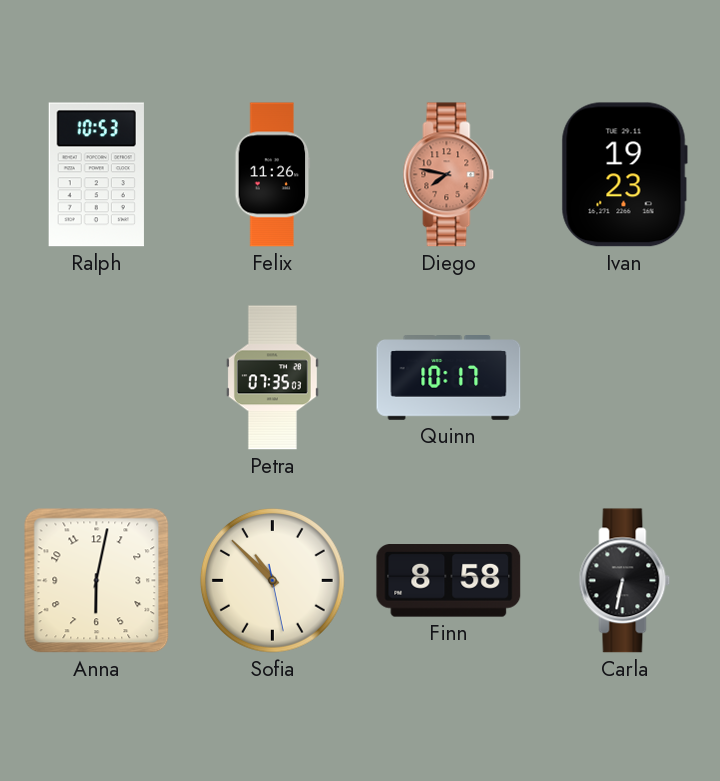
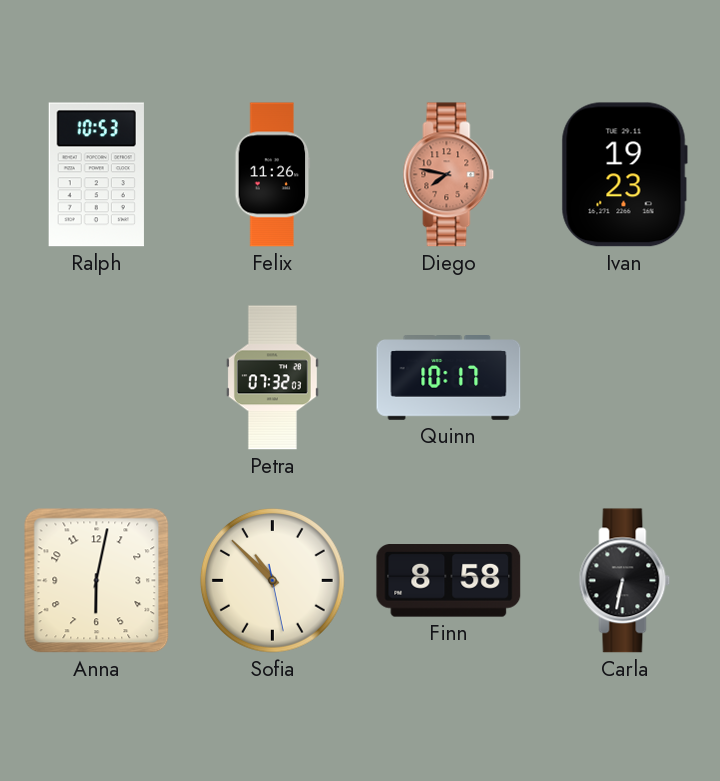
Petra: 07:35 -> 07:32
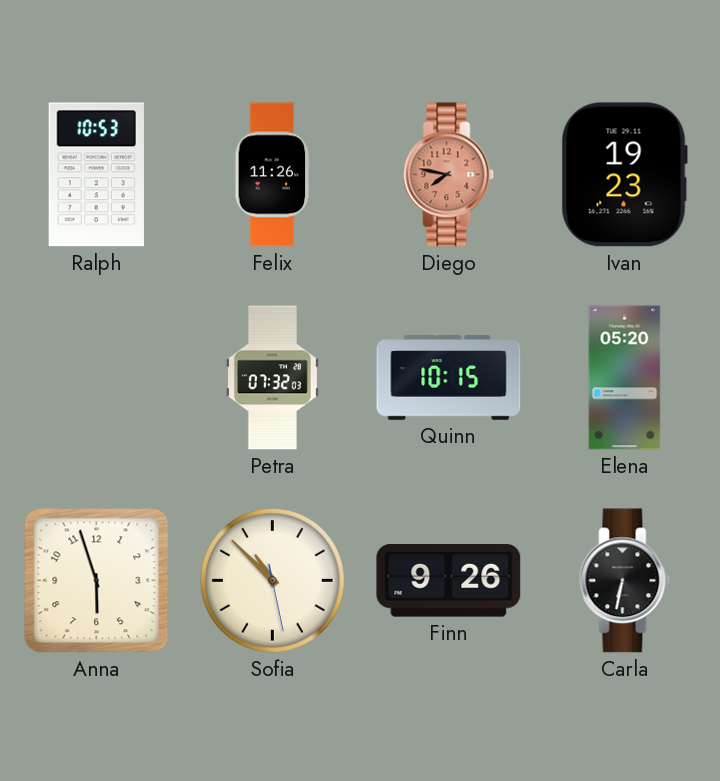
Quinn: 10:17 -> 10:15
Elena: none -> 05:20
Anna: 6:02 -> 5:57
Finn: 8:58 -> 9:26
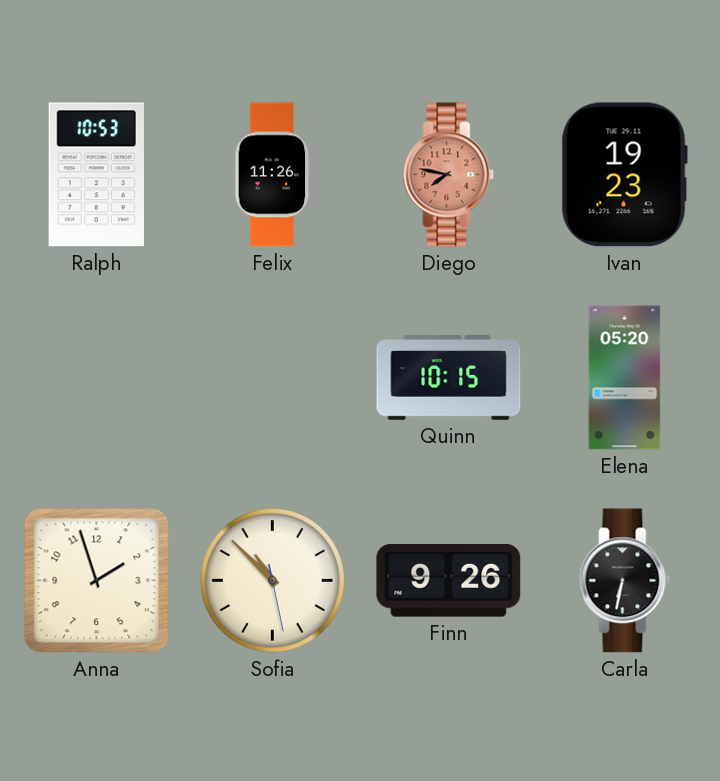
Petra: 07:32 -> none
Anna: 5:57 -> 1:57
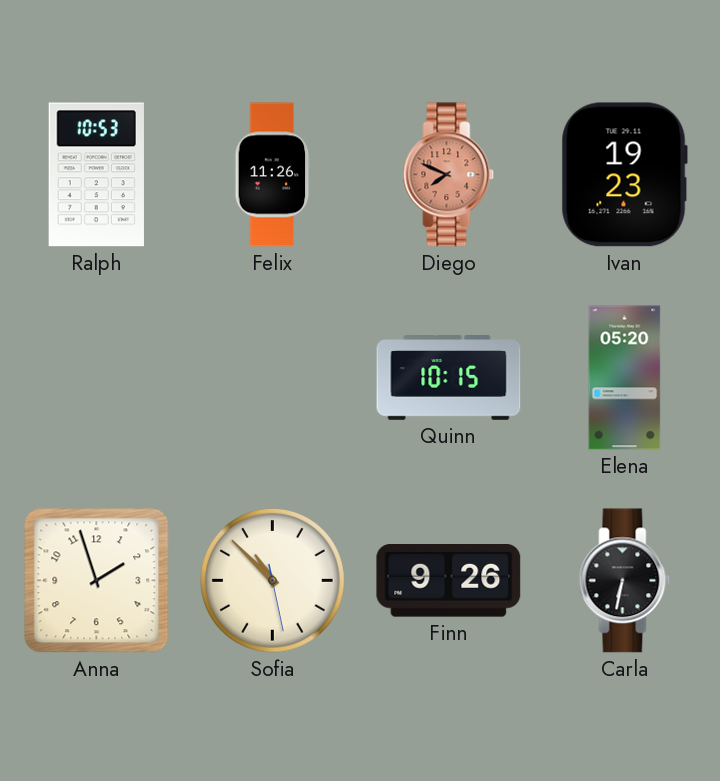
Diego: 7:47 -> 7:49
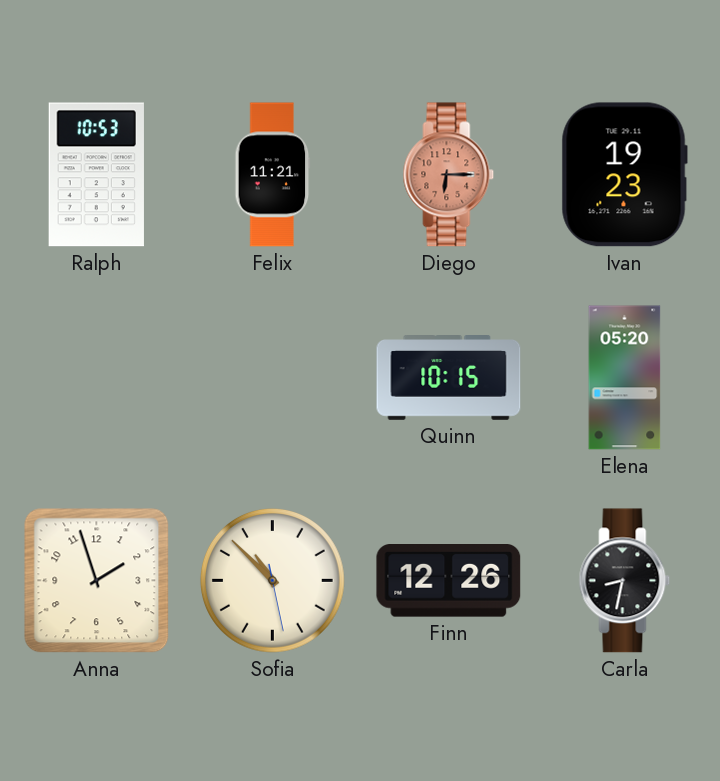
Felix: 11:26 -> 11:21
Diego: 7:49 -> 6:15
Finn: 9:26 -> 12:26
Carla: 6:32 -> 8:32
